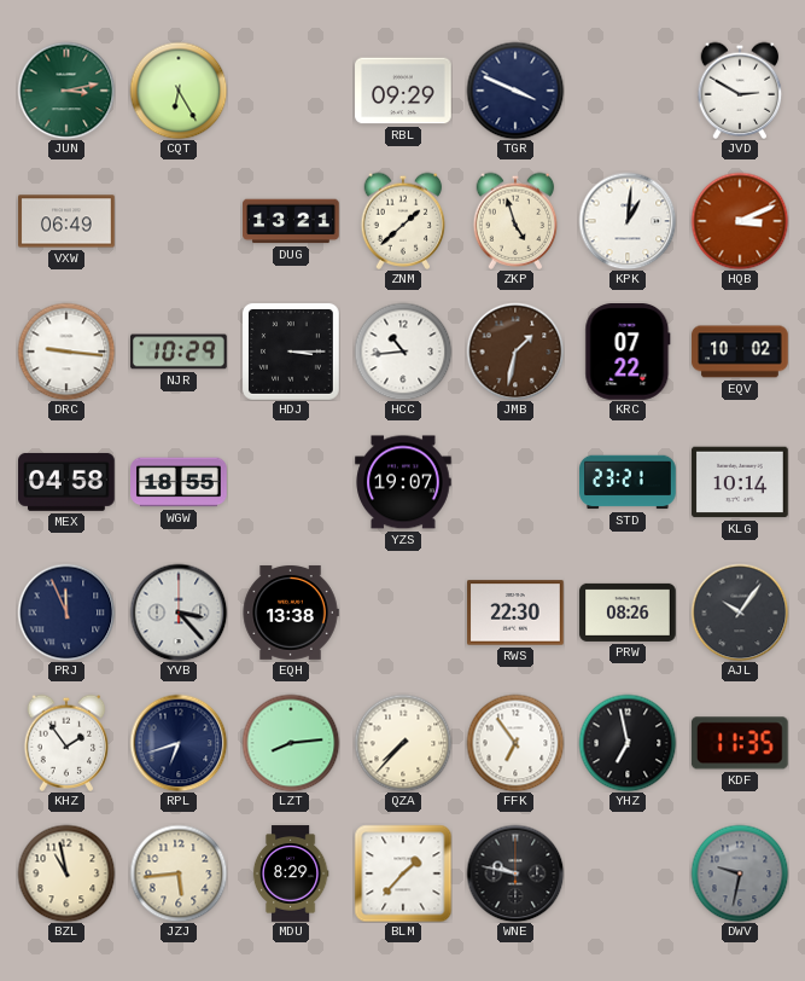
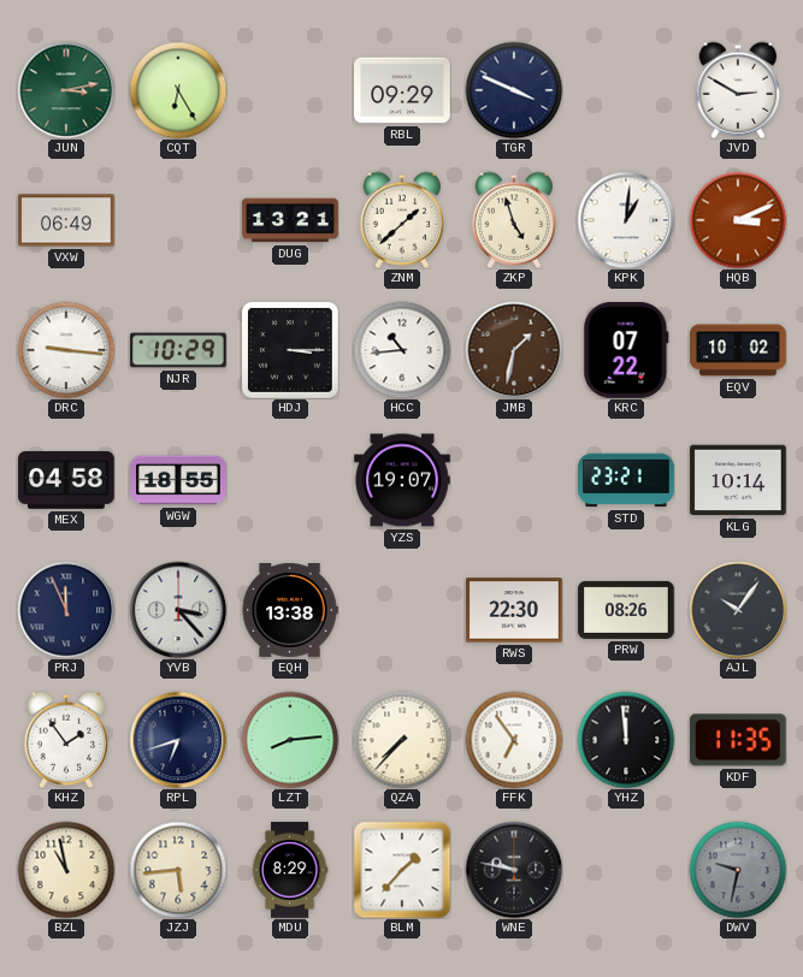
YHZ: 6:58 -> 11:59
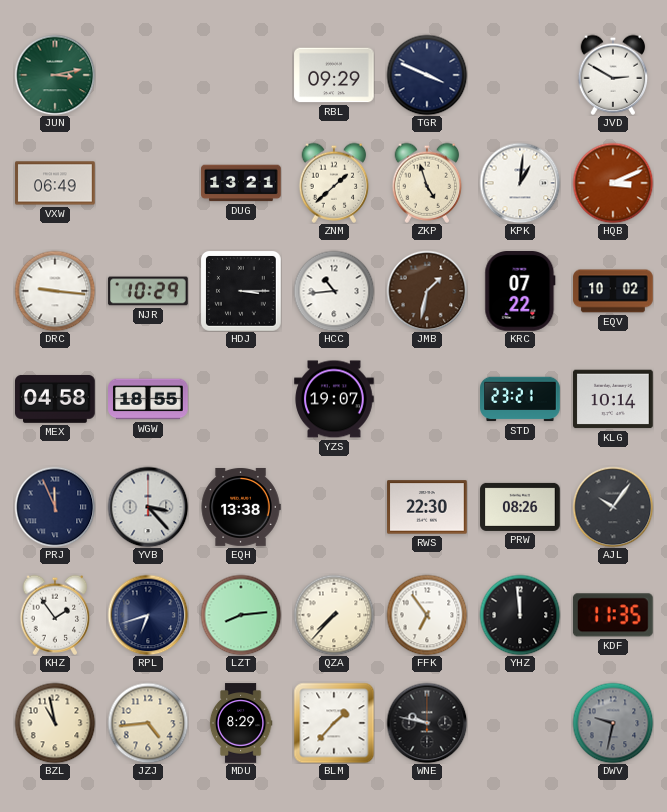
CQT: 6:25 -> none
JZJ: 5:44 -> 4:44
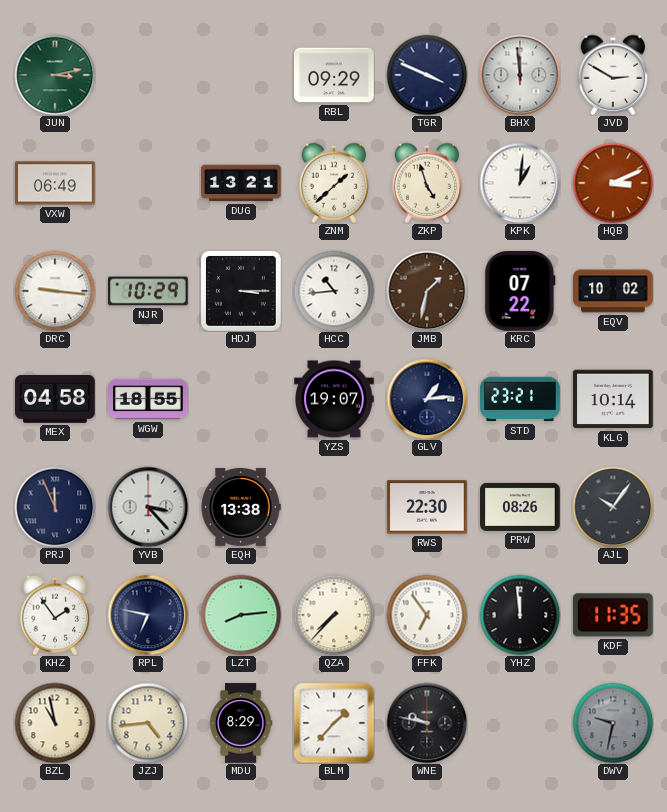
BHX: none -> 11:59
GLV: none -> 1:14
RPL: 6:42 -> 6:47
